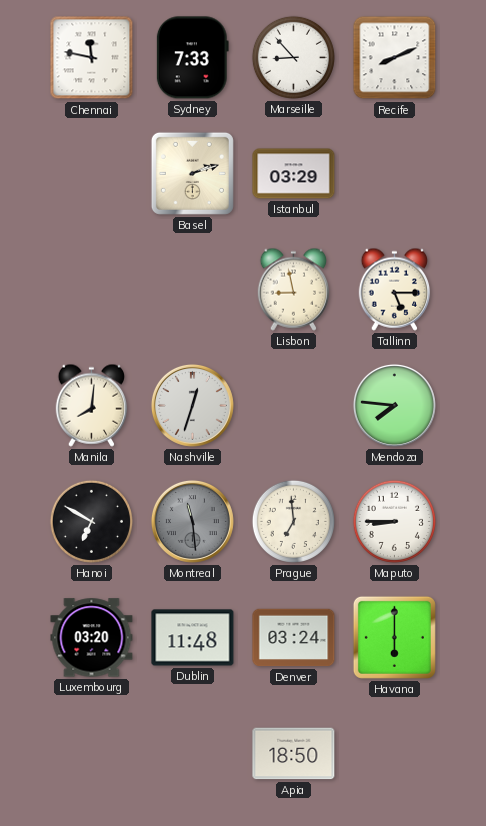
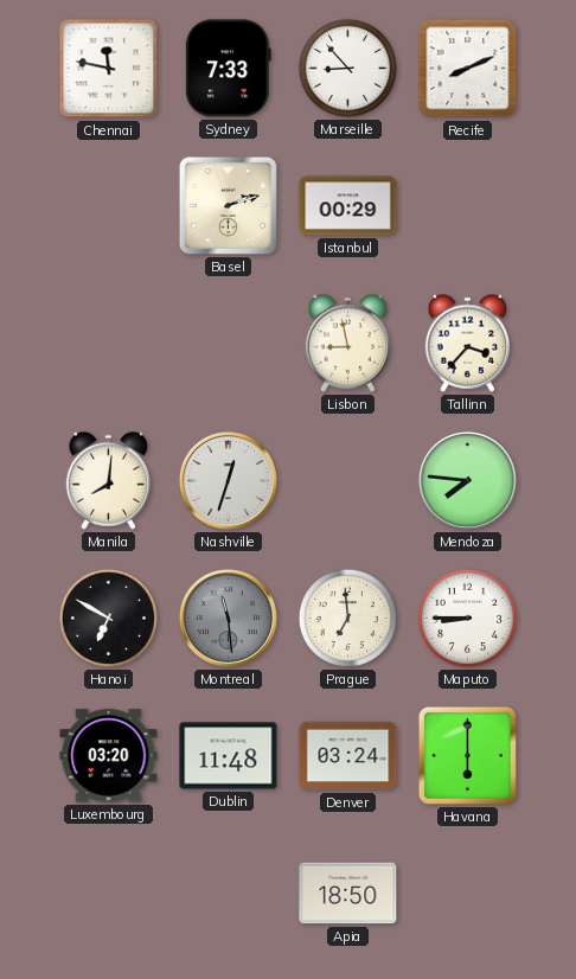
Istanbul: 03:29 -> 00:29
Tallinn: 5:15 -> 3:37
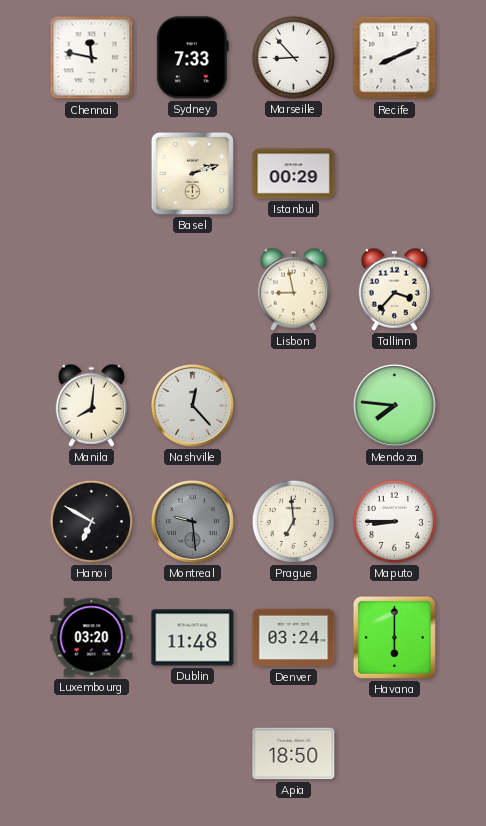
Nashville: 12:33 -> 12:23
Montreal: 11:29 -> 9:29
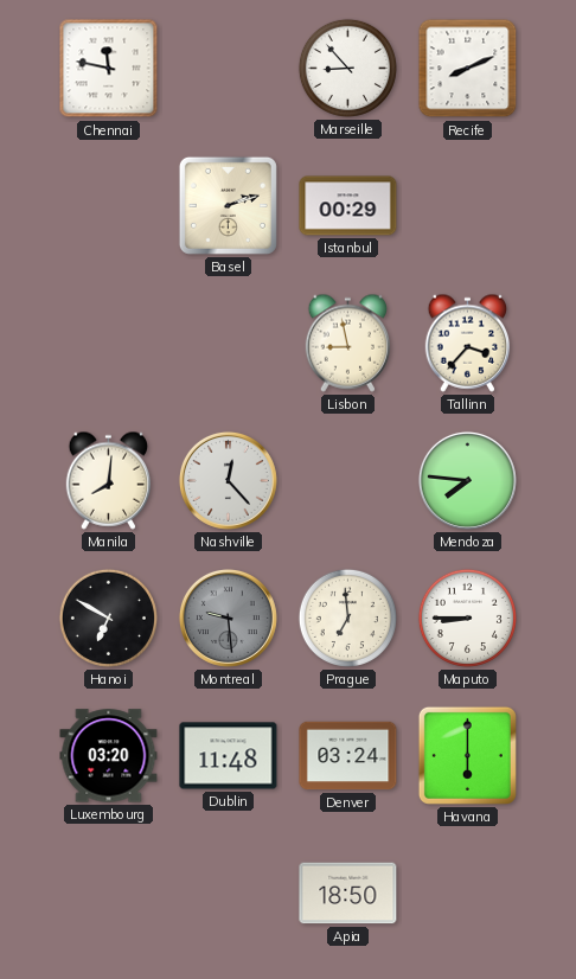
Sydney: 7:33 -> none
